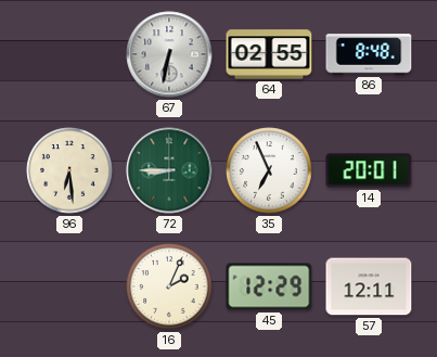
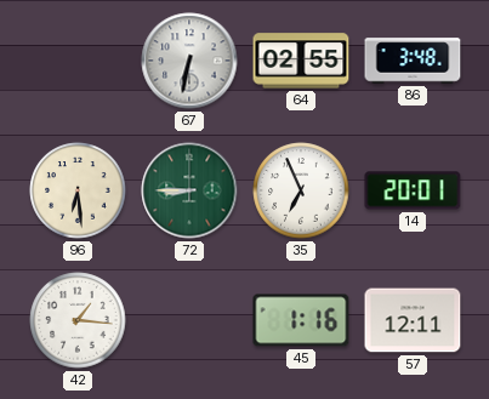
86: 8:48 -> 3:48
42: none -> 1:16
16: 2:04 -> none
45: 12:29 -> 1:16
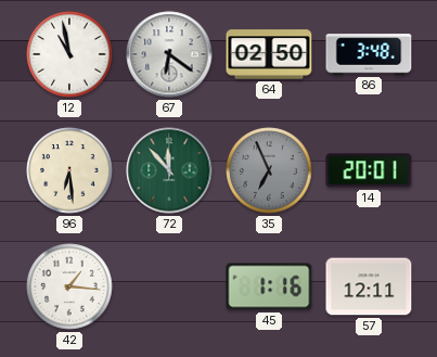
12: none -> 10:58
67: 6:32 -> 6:21
64: 02:55 -> 02:50
72: 8:45 -> 11:53
35 dial: white -> grey
